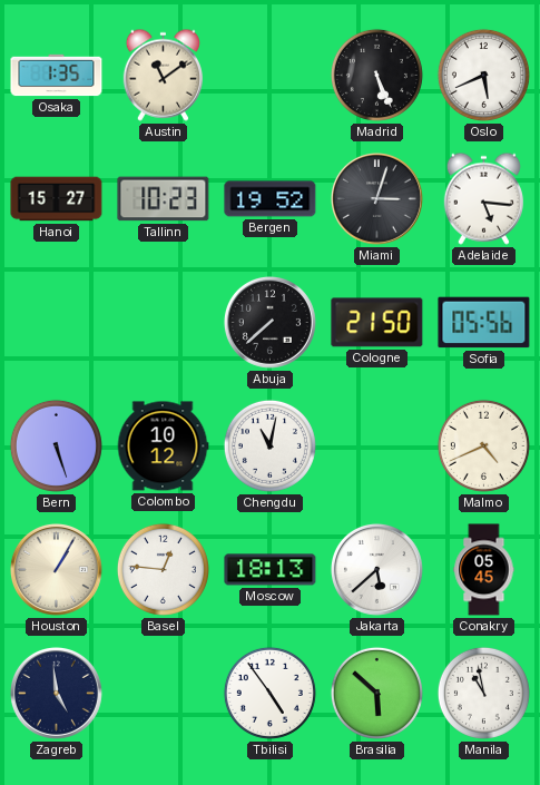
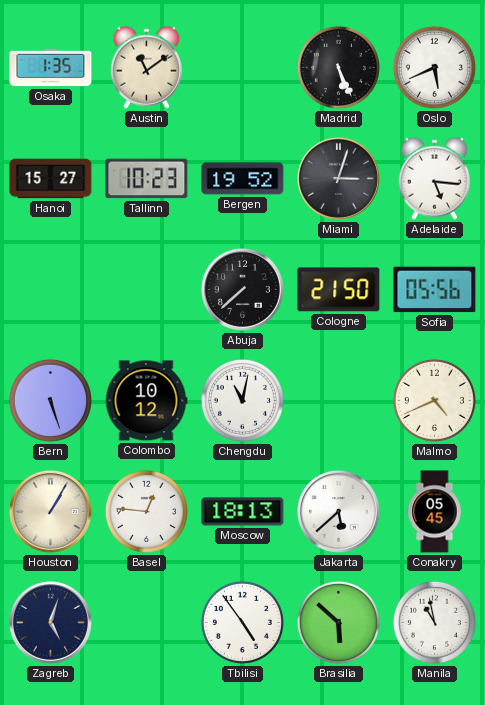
Zagreb: 4:59 -> 5:03
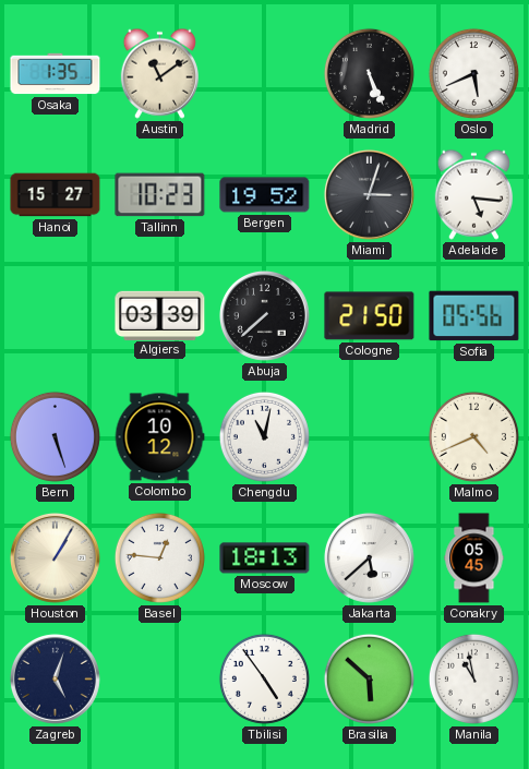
Algiers: none -> 03:39
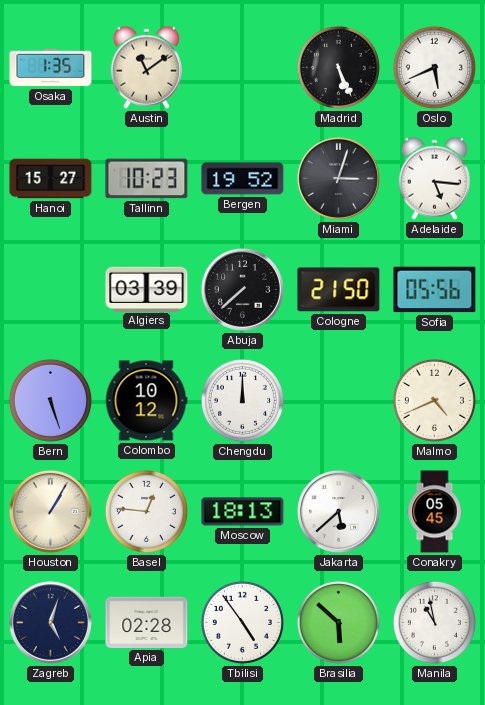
Chengdu: 11:02 -> 12:00
Apia: none -> 02:28
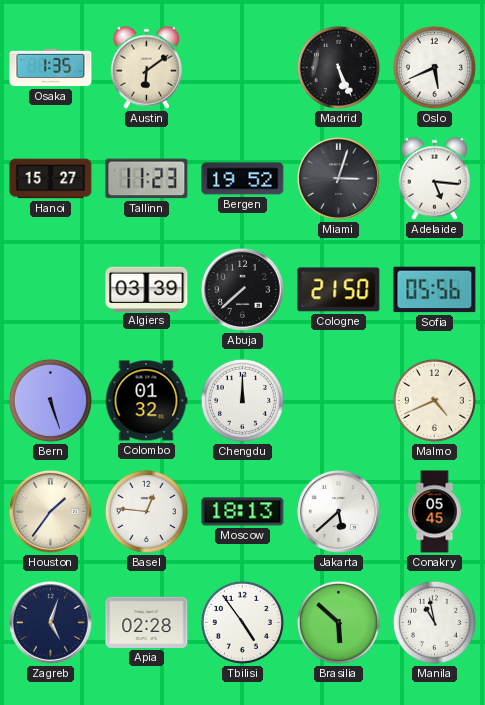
Austin: 11:09 -> 6:09
Tallinn: 10:23 -> 11:23
Colombo: 10:12 -> 01:32
Houston: 1:05 -> 1:36
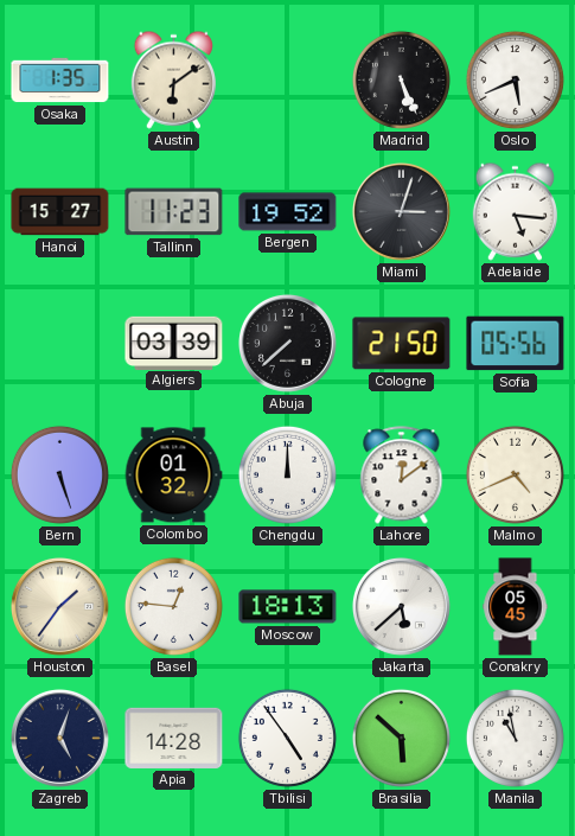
Lahore: none -> 12:09
Apia: 02:28 -> 14:28
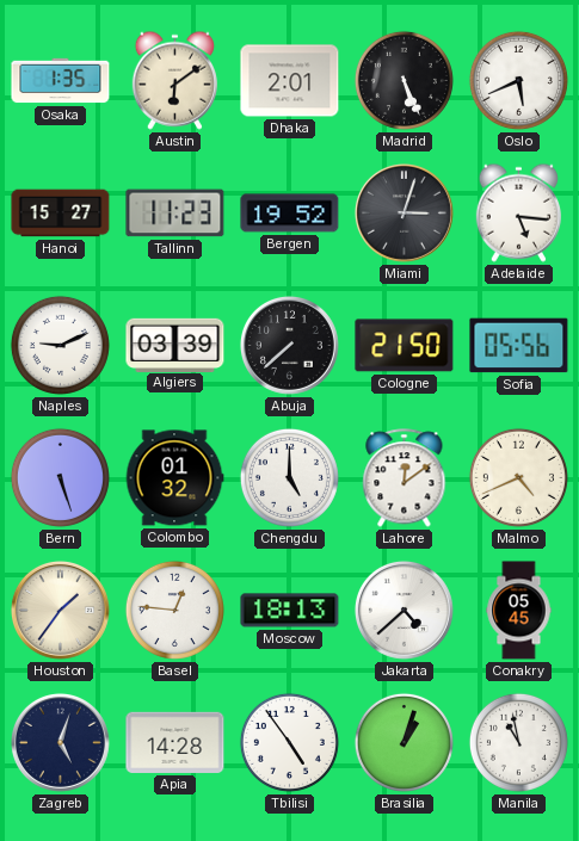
Dhaka: none -> 2:01
Naples: none -> 9:11
Chengdu: 12:00 -> 5:00
Jakarta: 5:38 -> 4:38
Brasilia: 5:52 -> 1:03
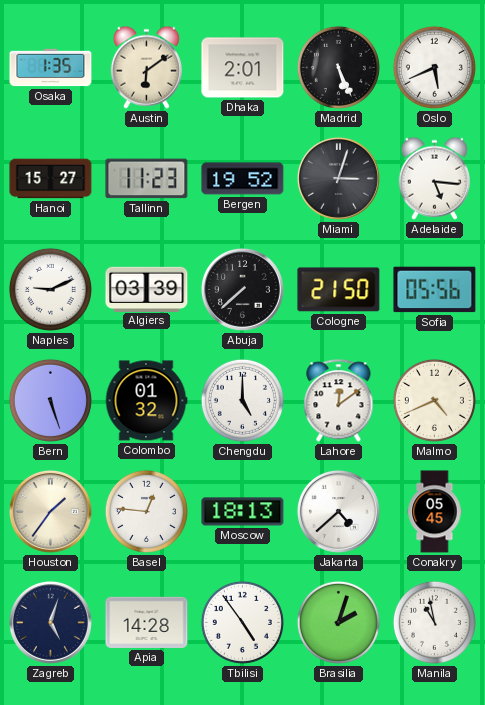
Brasilia: 1:03 -> 2:03
